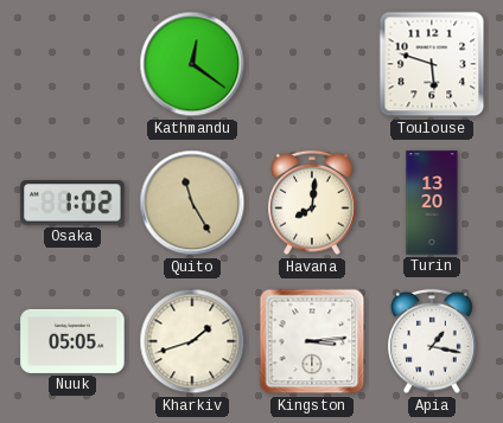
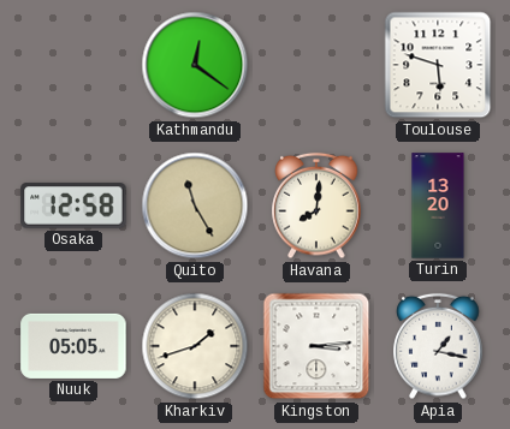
Osaka: 1:02 -> 12:58
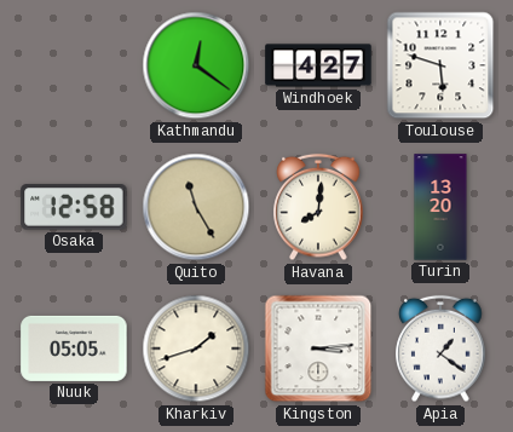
Windhoek: none -> 4:27
Apia: 1:17 -> 1:21
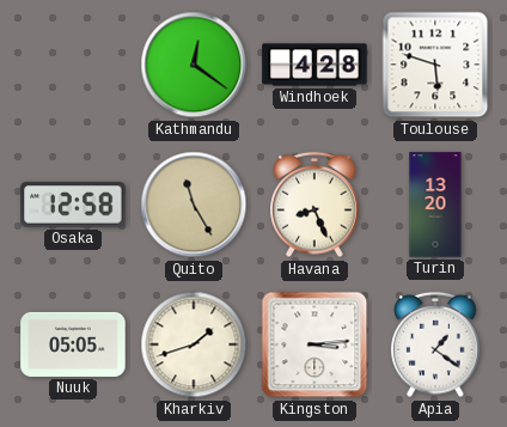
Windhoek: 4:27 -> 4:28
Havana: 8:01 -> 8:26
